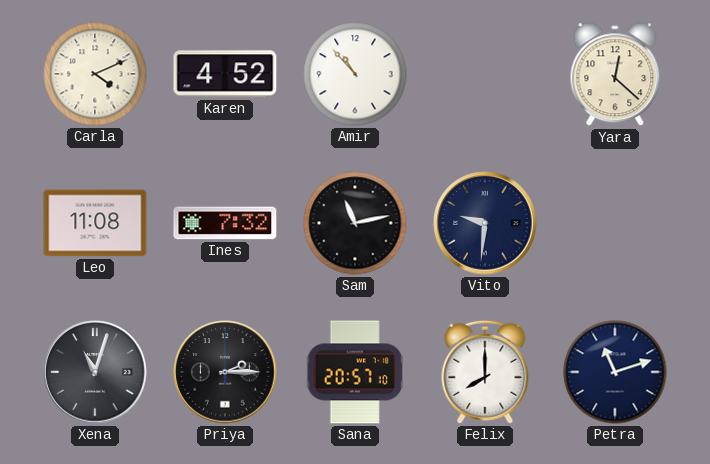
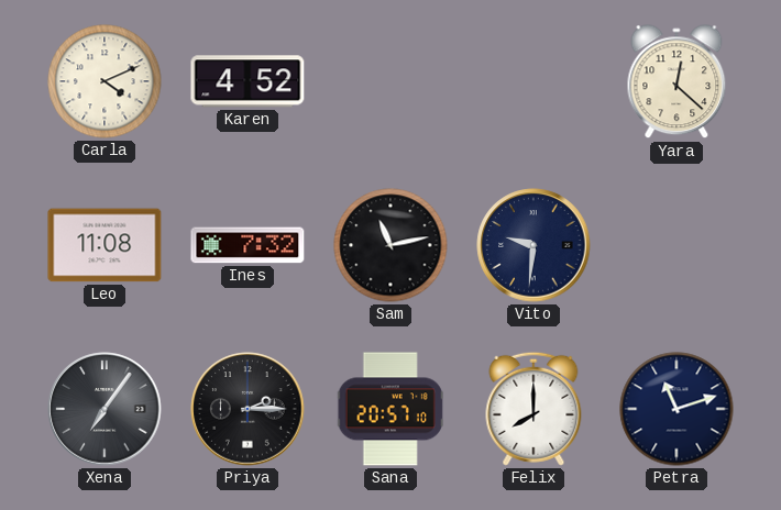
Amir: 10:53 -> none
Xena: 11:03 -> 7:06
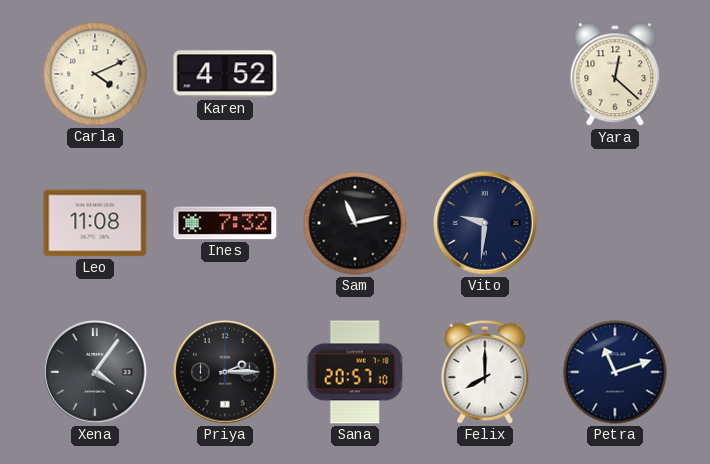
Xena: 7:06 -> 4:06
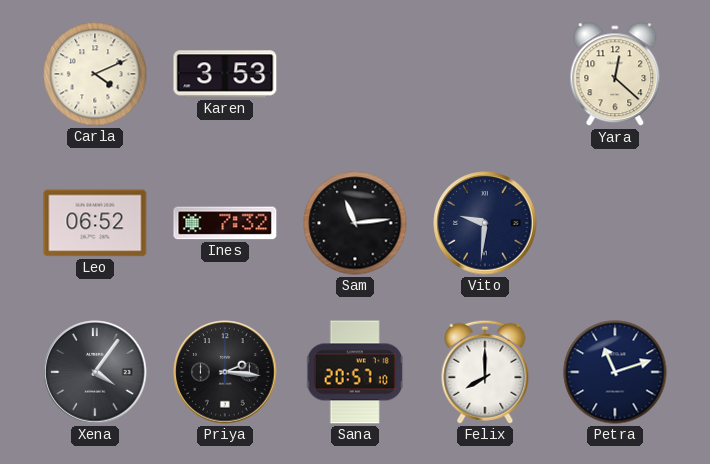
Karen: 4:52 -> 3:53
Leo: 11:08 -> 06:52
Sam: 11:13 -> 11:14
Priya: 2:15 -> 2:16
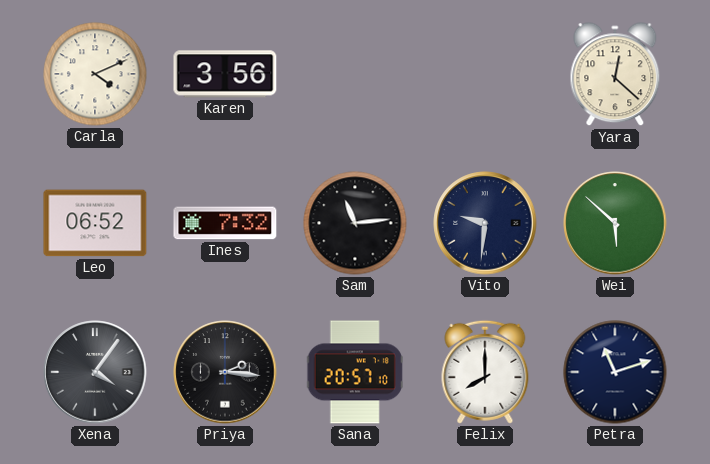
Karen: 3:53 -> 3:56
Wei: none -> 5:52
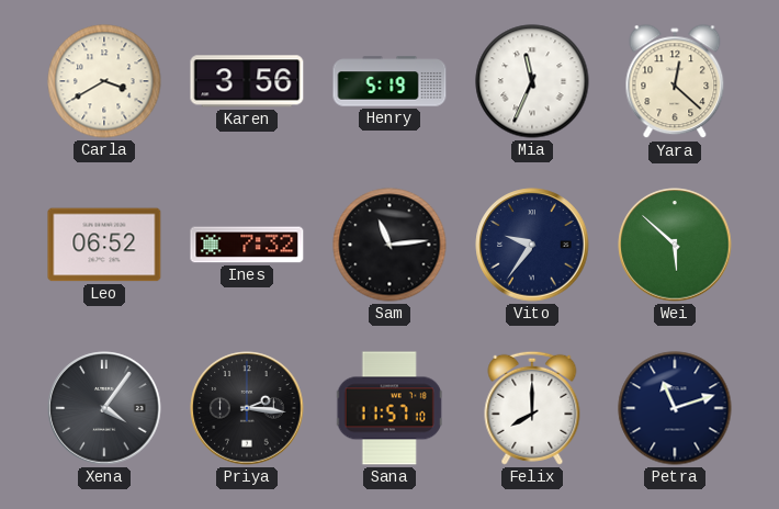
Carla: 4:11 -> 3:40
Henry: none -> 5:19
Mia: none -> 11:34
Vito: 9:31 -> 9:36
Sana: 20:57 -> 11:57
